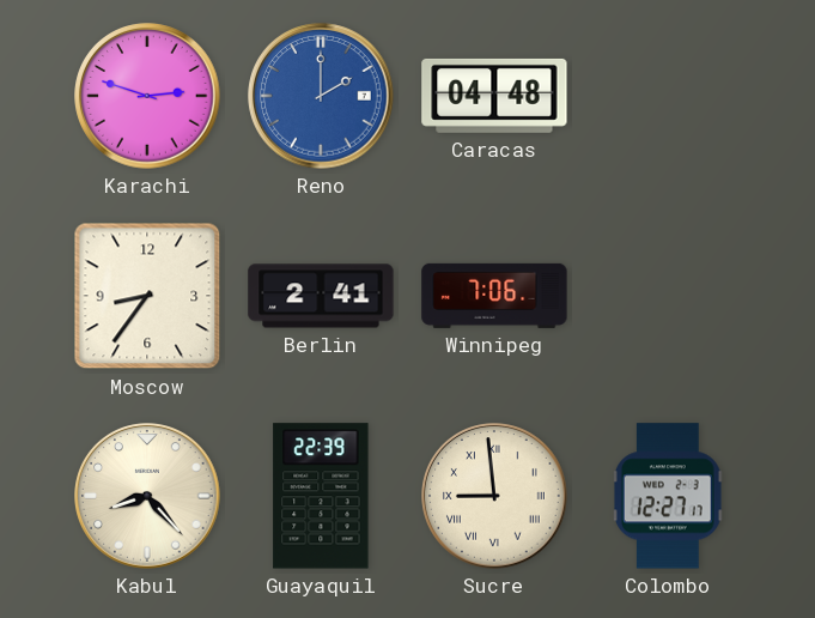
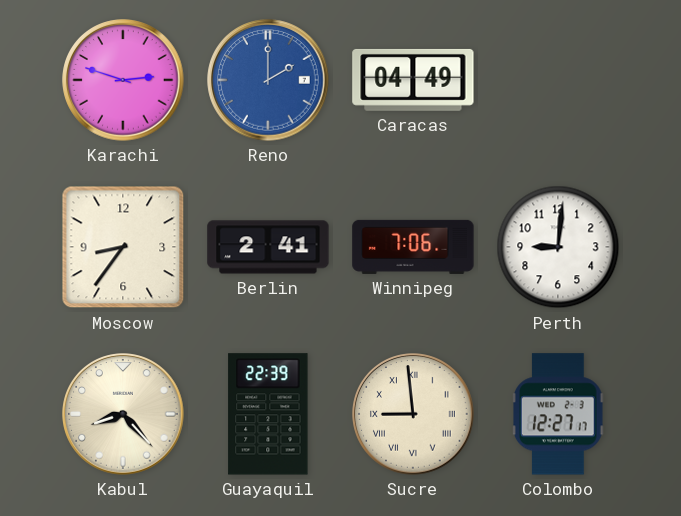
Caracas: 04:48 -> 04:49
Perth: none -> 9:01
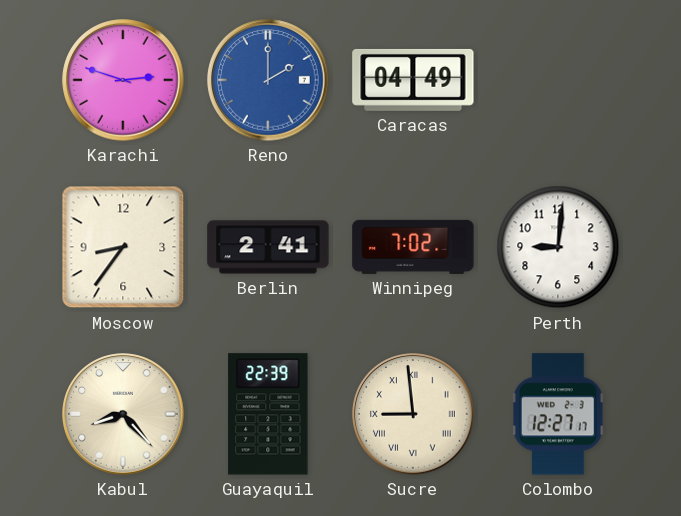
Winnipeg: 7:06 -> 7:02
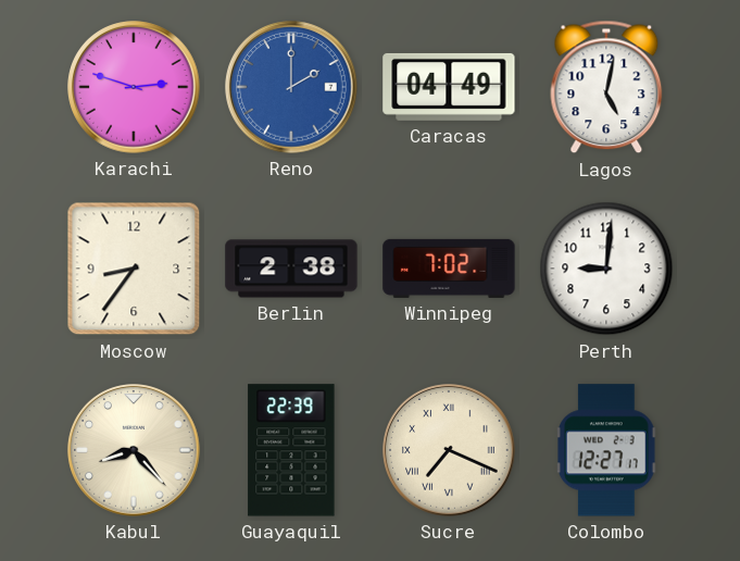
Lagos: none -> 5:02
Berlin: 2:41 -> 2:38
Sucre: 8:59 -> 7:19
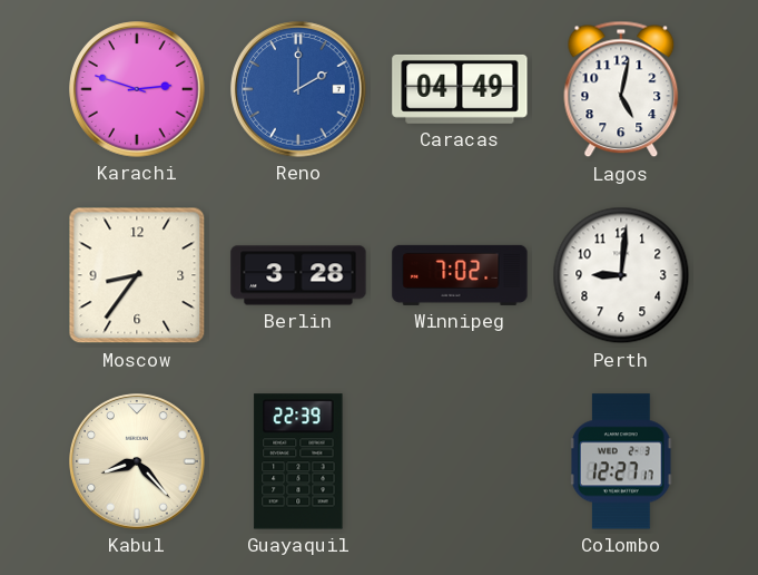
Berlin: 2:38 -> 3:28
Sucre: 7:19 -> none
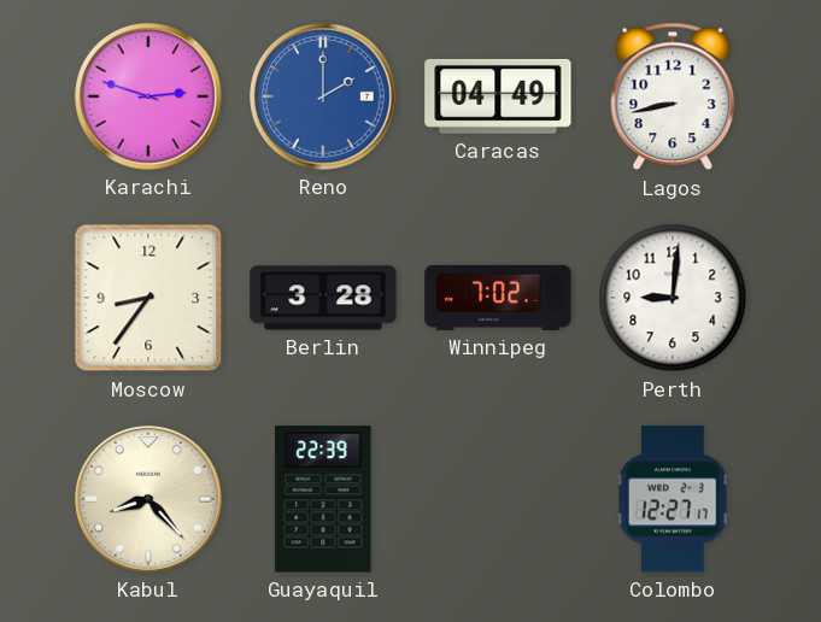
Lagos: 5:02 -> 8:43
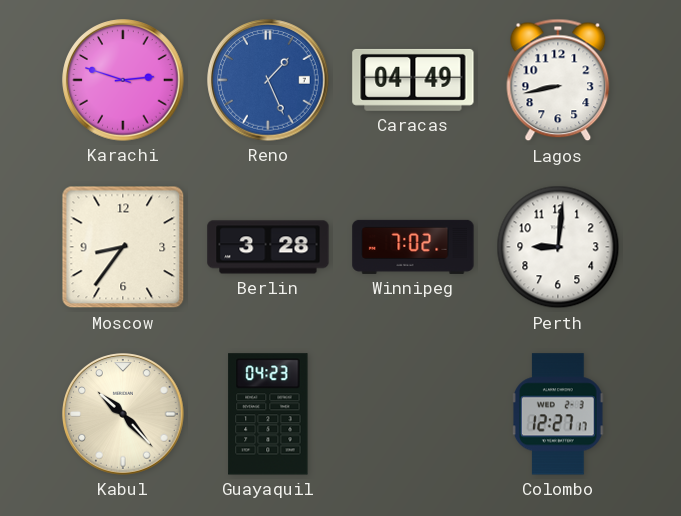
Reno: 2:00 -> 1:26
Kabul: 8:23 -> 10:23
Guayaquil: 22:39 -> 04:23
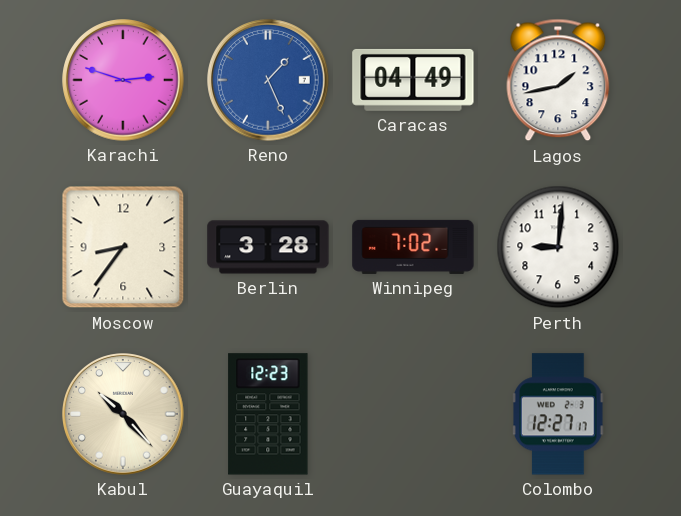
Lagos: 8:43 -> 1:43
Guayaquil: 04:23 -> 12:23
